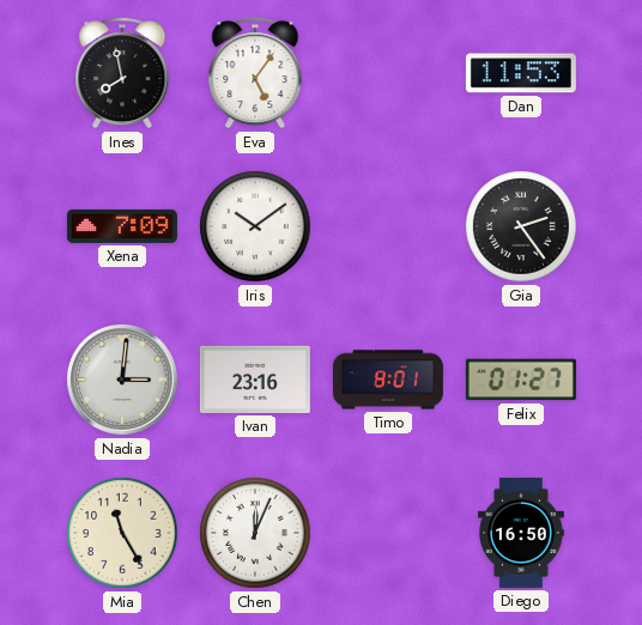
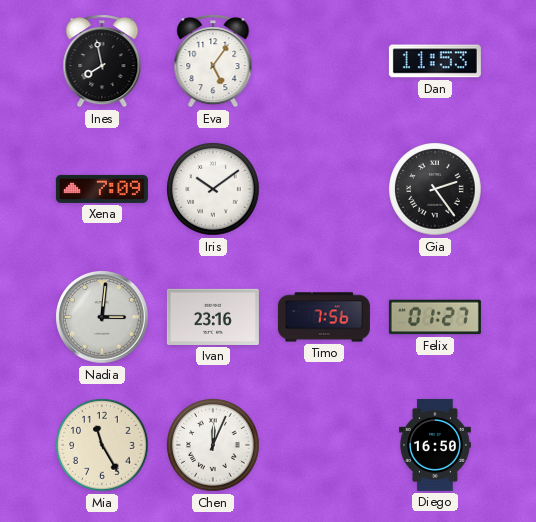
Timo: 8:01 -> 7:56
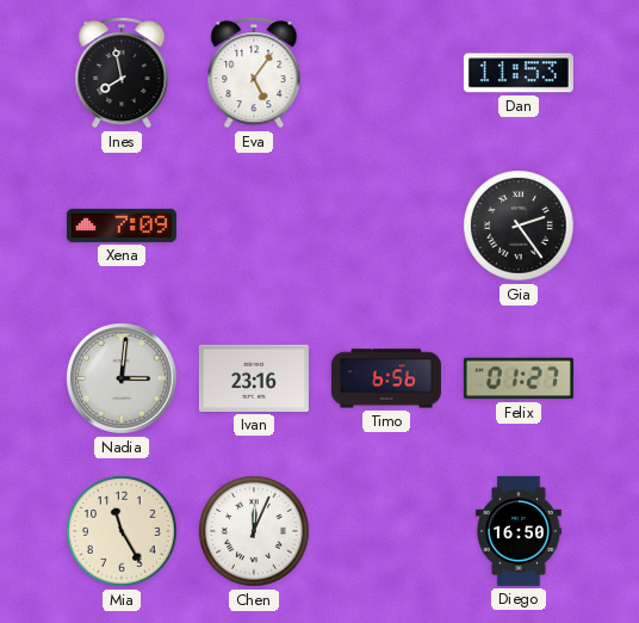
Iris: 10:09 -> none
Timo: 7:56 -> 6:56
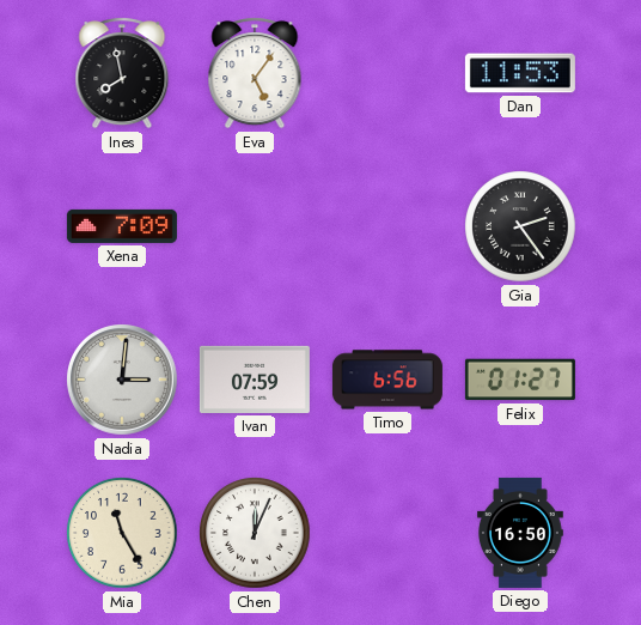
Ivan: 23:16 -> 07:59
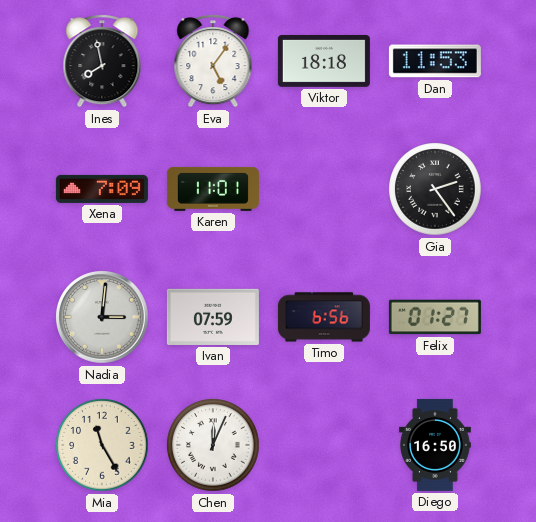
Viktor: none -> 18:18
Karen: none -> 11:01
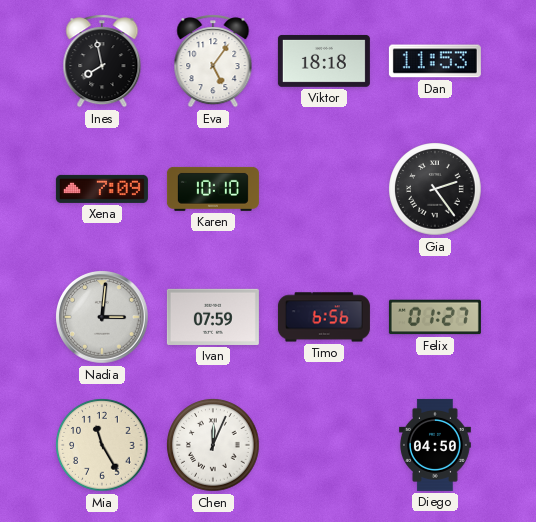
Karen: 11:01 -> 10:10
Diego: 16:50 -> 04:50
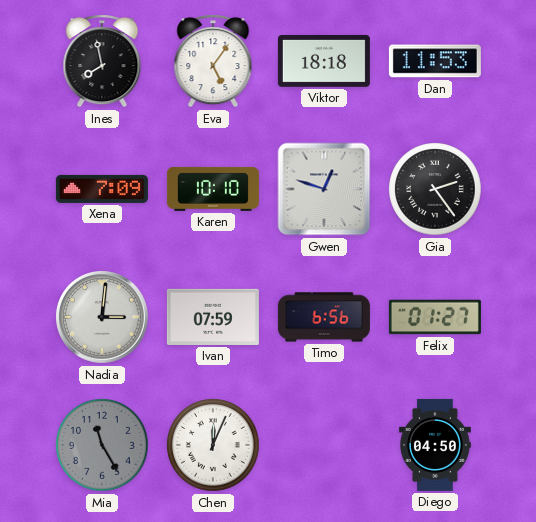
Gwen: none -> 12:48
Mia dial: cream -> grey
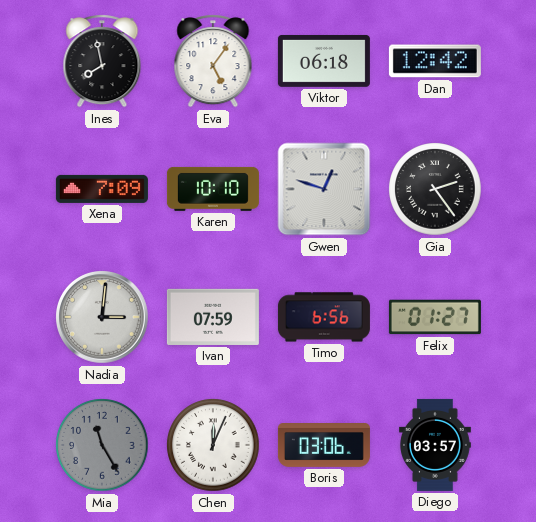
Viktor: 18:18 -> 06:18
Dan: 11:53 -> 12:42
Boris: none -> 03:06
Diego: 04:50 -> 03:57
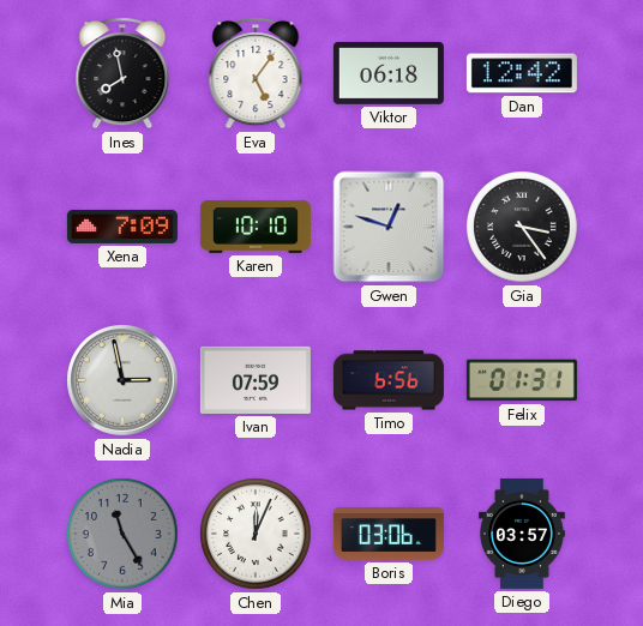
Gia: 2:24 -> 3:24
Nadia: 3:01 -> 2:58
Felix: 01:27 -> 01:31
